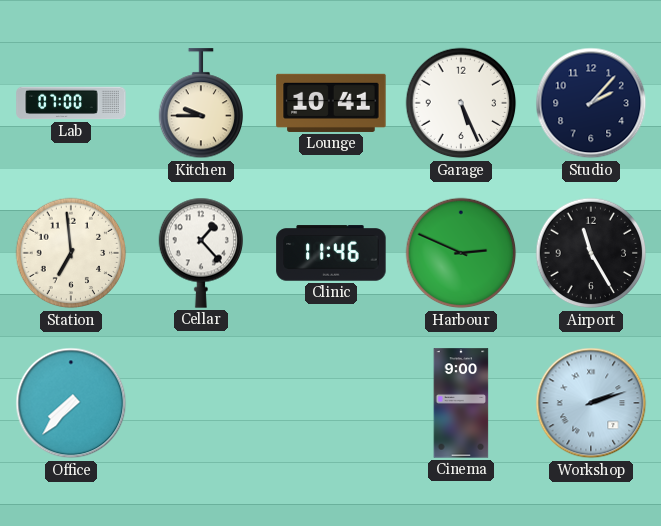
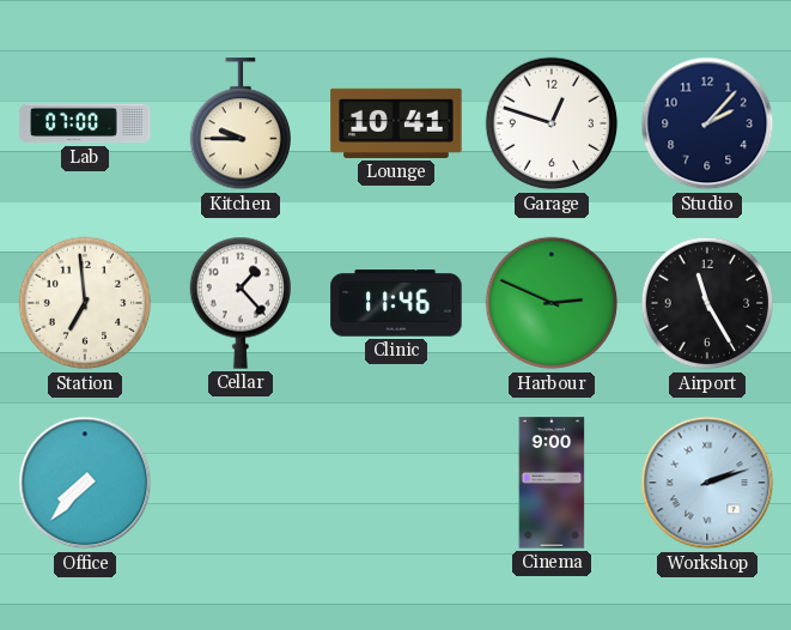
Garage: 5:26 -> 12:48
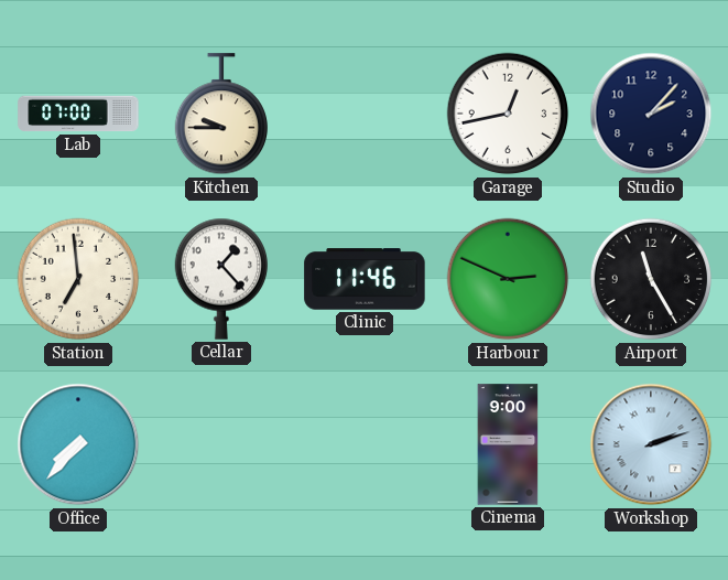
Lounge: 10:41 -> none
Garage: 12:48 -> 12:43
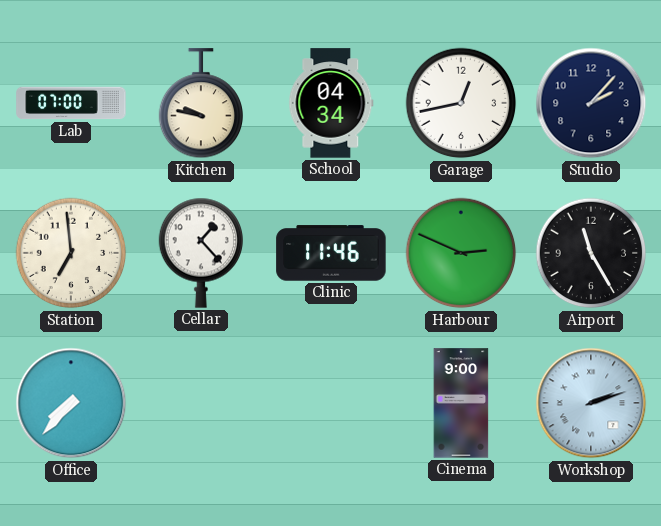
Kitchen: 9:45 -> 9:47
School: none -> 04:34
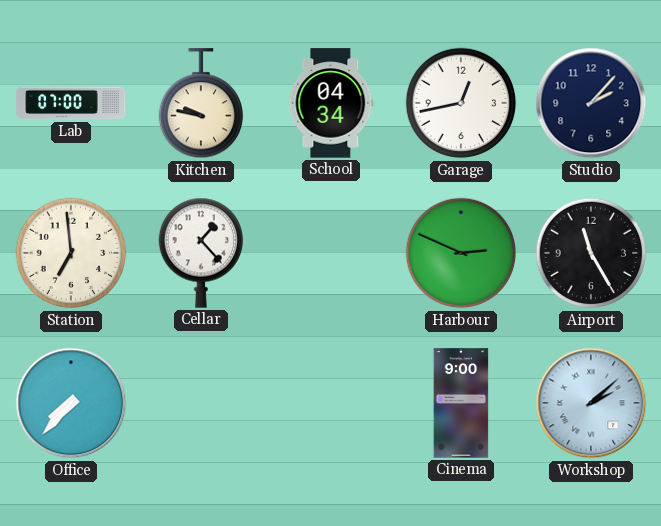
Clinic: 11:46 -> none
Workshop: 2:12 -> 2:08
